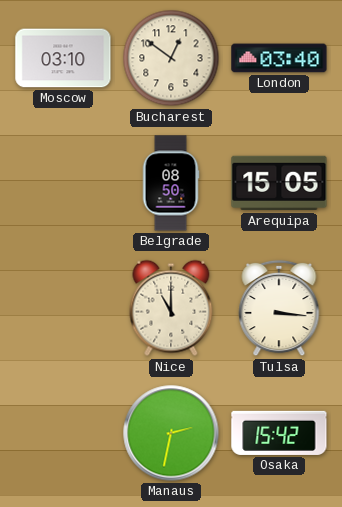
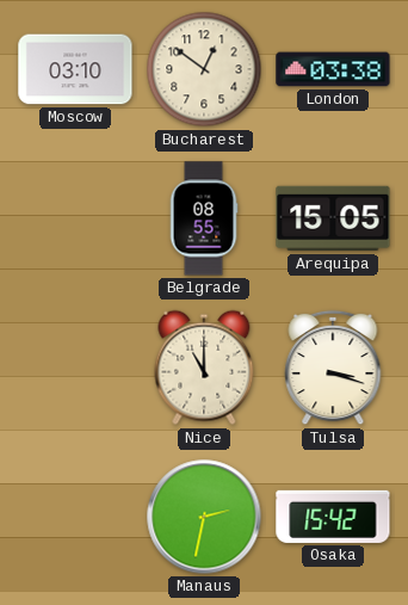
London: 03:40 -> 03:38
Belgrade: 08:50 -> 08:55
Tulsa: 3:16 -> 3:18
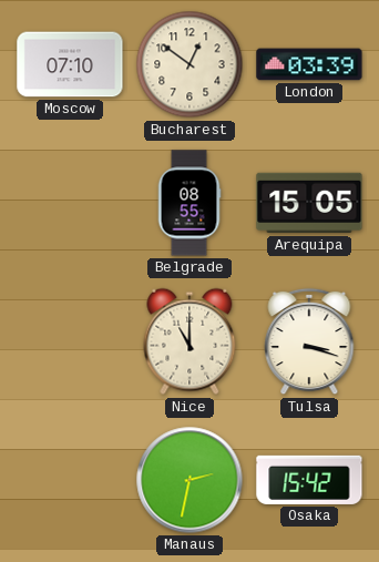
Moscow: 03:10 -> 07:10
London: 03:38 -> 03:39
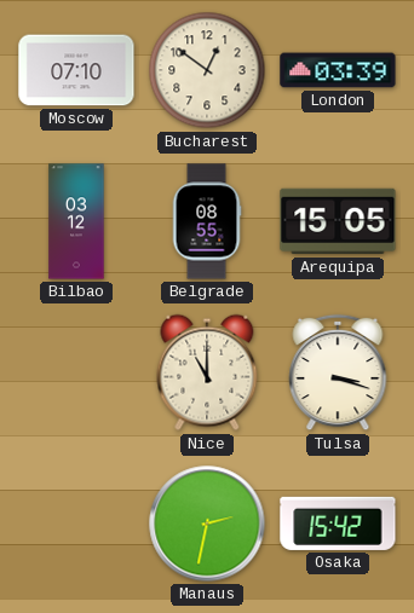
Bilbao: none -> 03:12
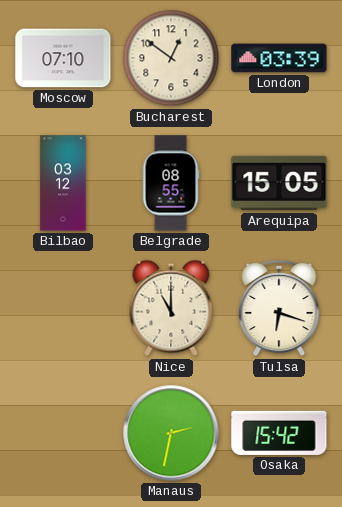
Tulsa: 3:18 -> 6:18
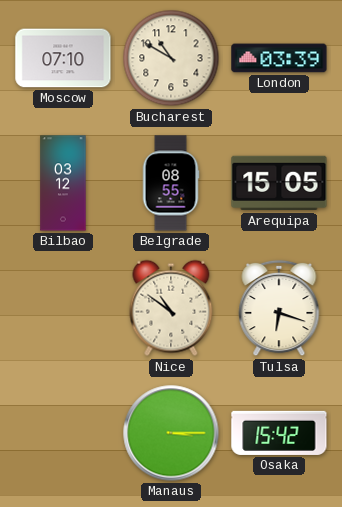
Bucharest: 12:51 -> 10:50
Nice: 11:00 -> 10:51
Manaus: 2:32 -> 3:15
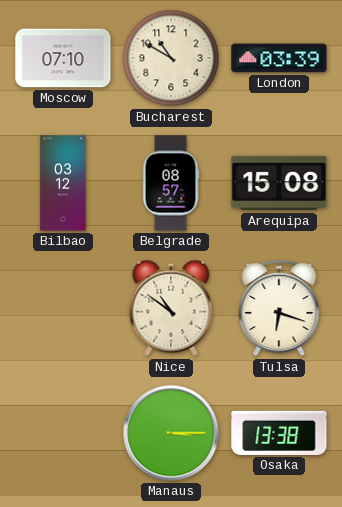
Belgrade: 08:55 -> 08:57
Arequipa: 15:05 -> 15:08
Osaka: 15:42 -> 13:38
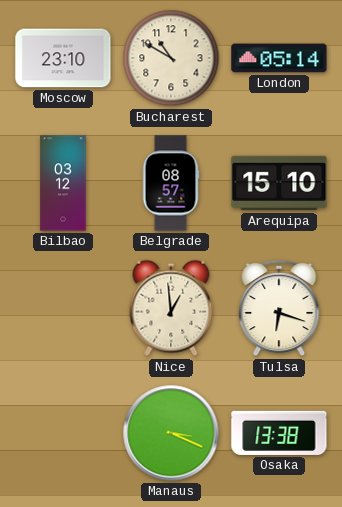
Moscow: 07:10 -> 23:10
London: 03:39 -> 05:14
Arequipa: 15:08 -> 15:10
Nice: 10:51 -> 12:59
Manaus: 3:15 -> 3:19
